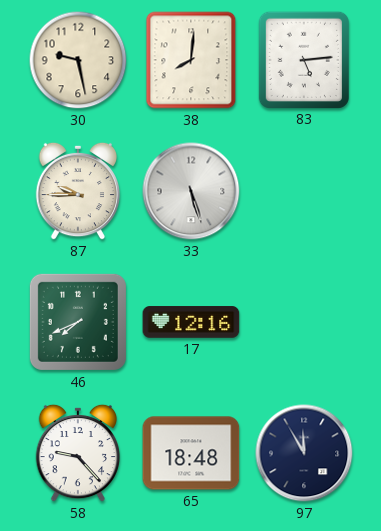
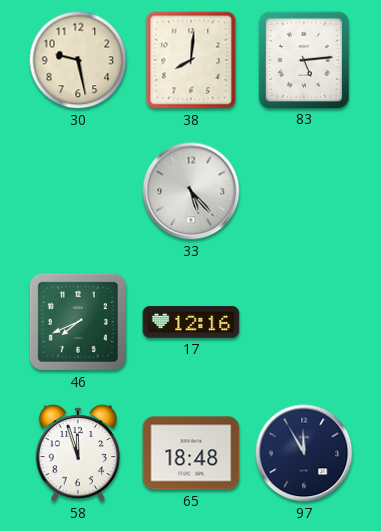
87: 9:45 -> none
33: 5:27 -> 5:23
58: 9:23 -> 11:57
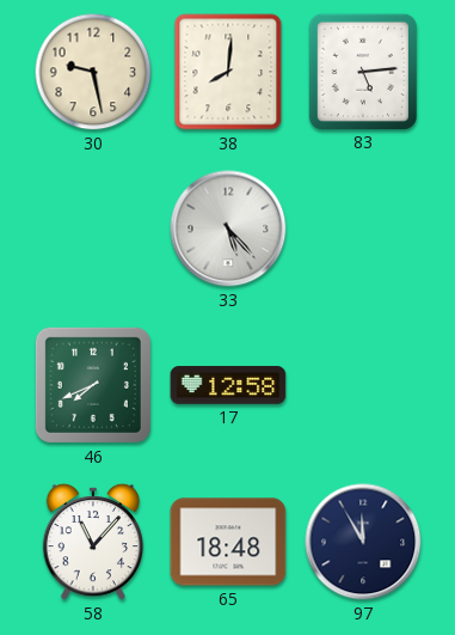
17: 12:16 -> 12:58
58: 11:57 -> 11:07
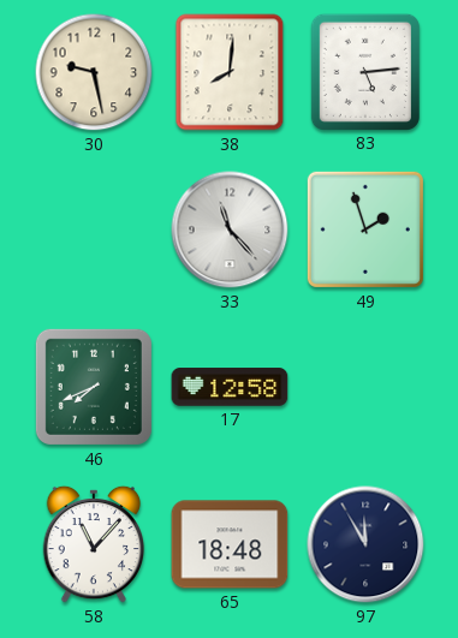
33: 5:23 -> 11:23
49: none -> 1:57
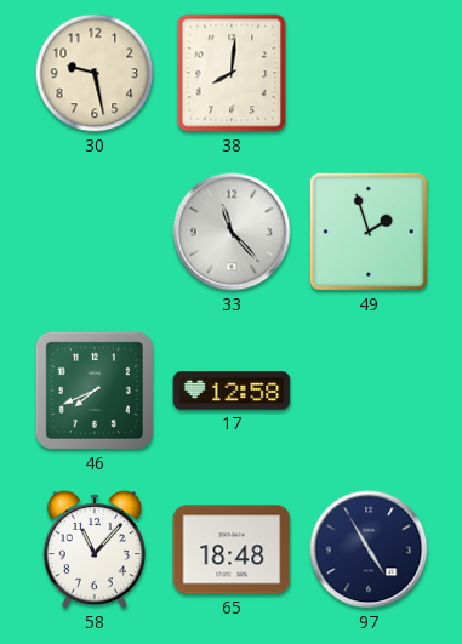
83: 5:14 -> none
97: 11:55 -> 4:55
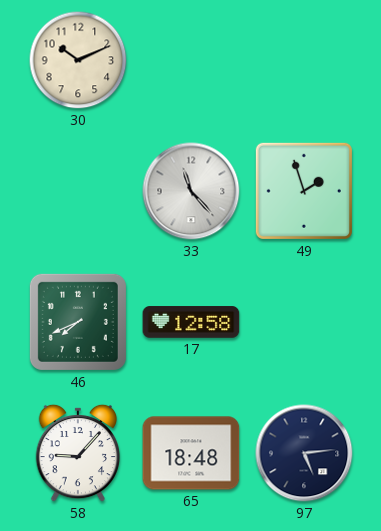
30: 9:28 -> 10:11
38: 8:01 -> none
58: 11:07 -> 9:07
97: 4:55 -> 5:14
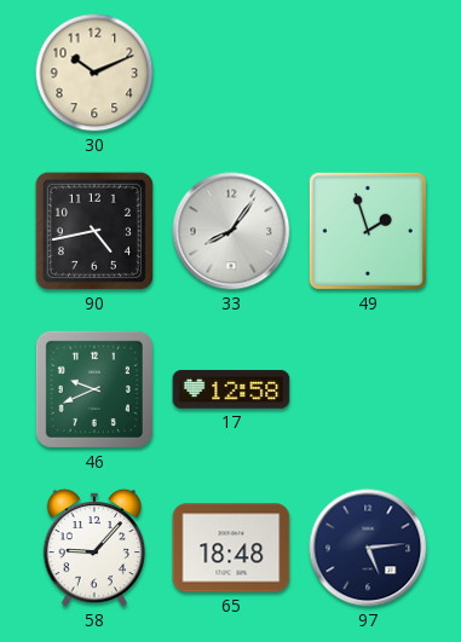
90: none -> 4:43
33: 11:23 -> 8:06
46: 7:41 -> 9:41
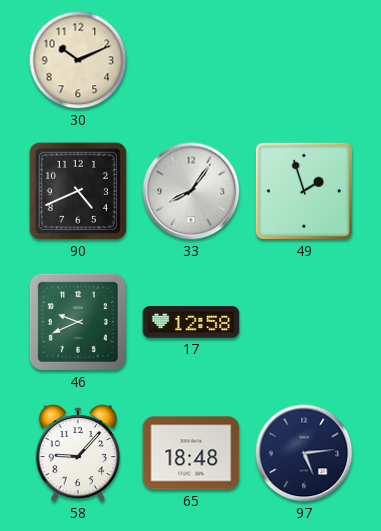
90: 4:43 -> 4:41
